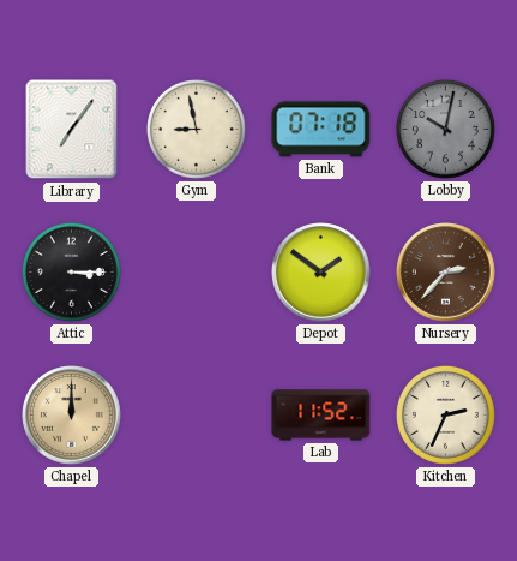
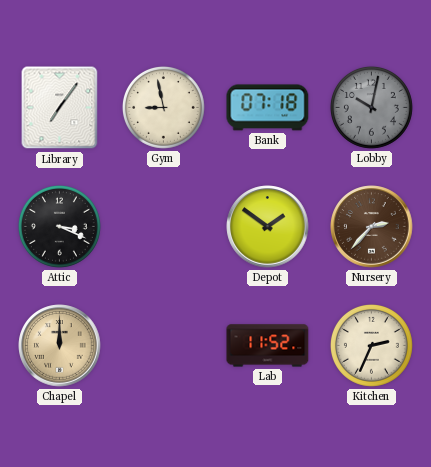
Attic: 3:15 -> 3:19
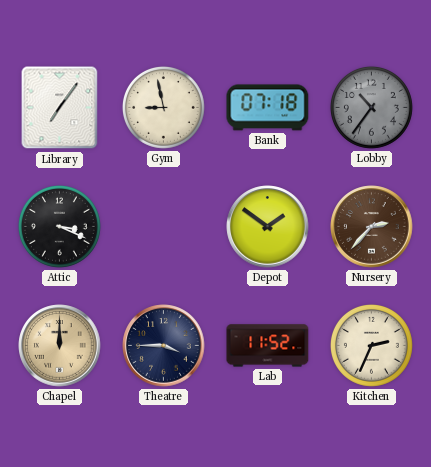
Lobby: 10:02 -> 10:36
Theatre: none -> 3:45
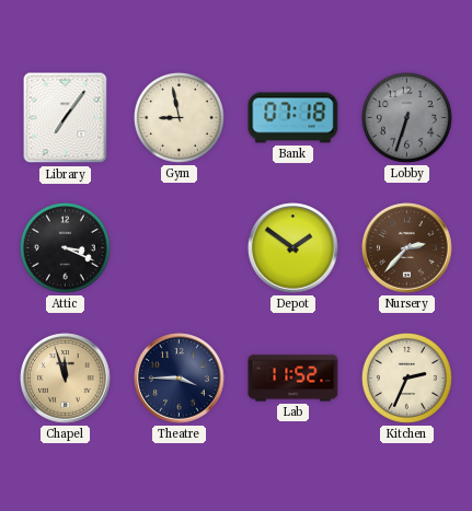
Lobby: 10:36 -> 6:33
Chapel: 12:00 -> 11:57
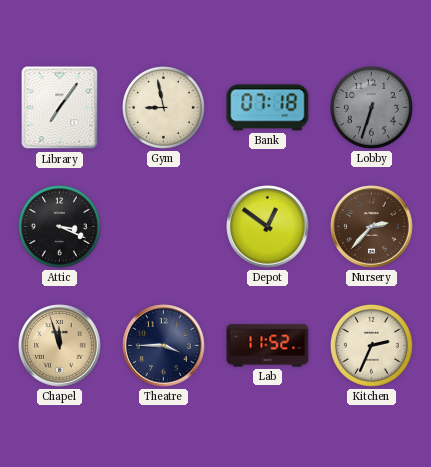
Depot: 1:51 -> 12:51
